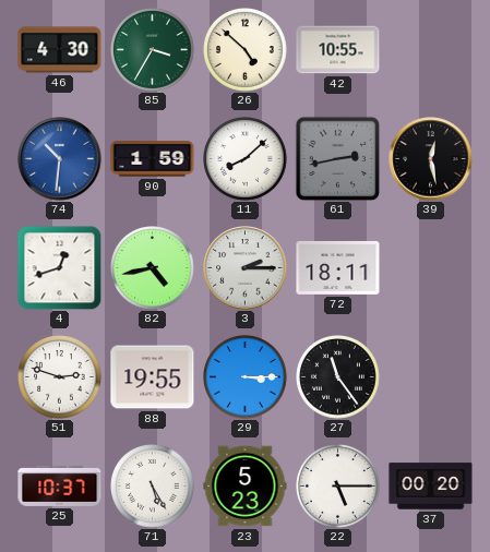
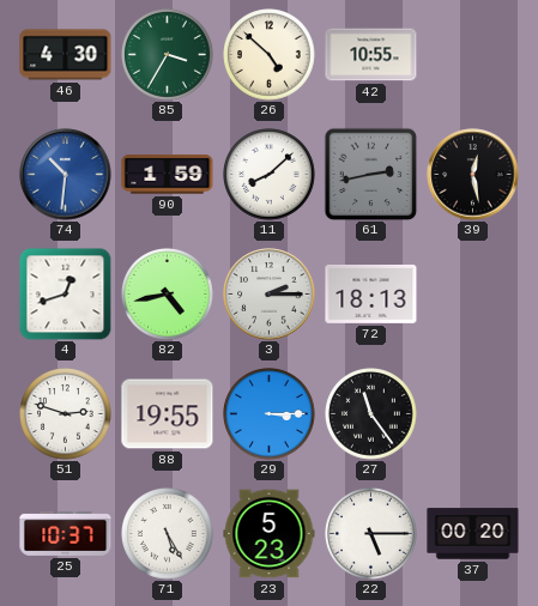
72: 18:11 -> 18:13
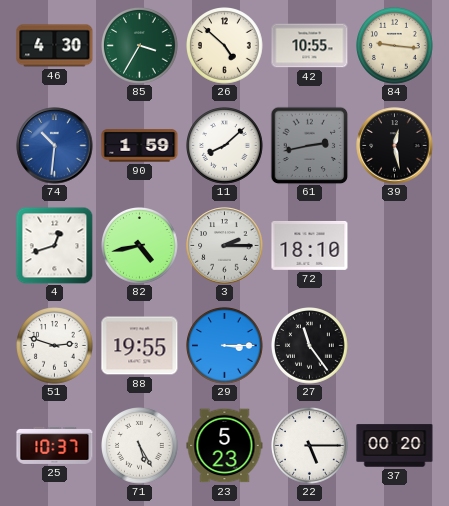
84: none -> 9:16
72: 18:13 -> 18:10
